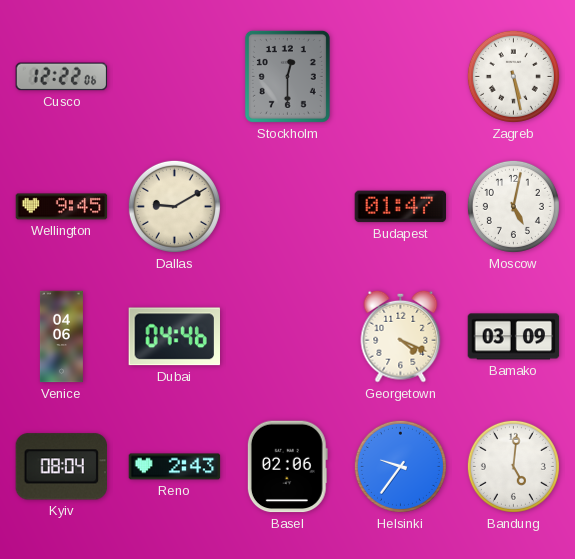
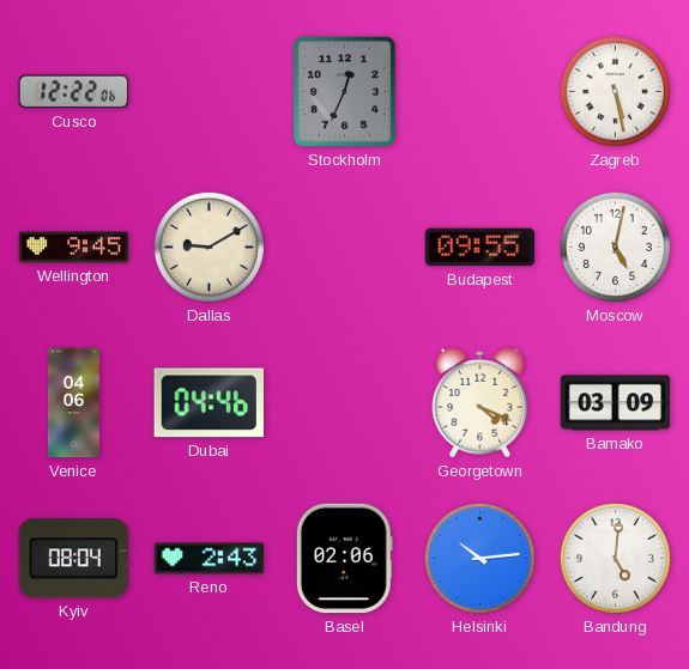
Stockholm: 12:30 -> 12:34
Budapest: 01:47 -> 09:55
Helsinki: 9:36 -> 10:14
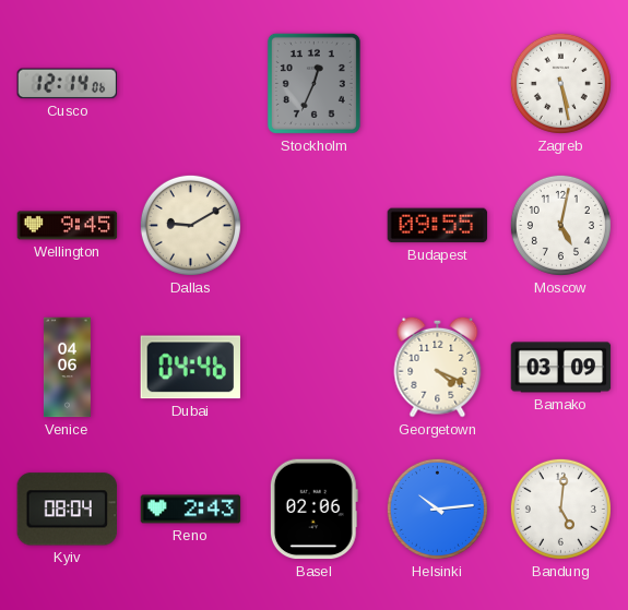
Cusco: 12:22 -> 12:14
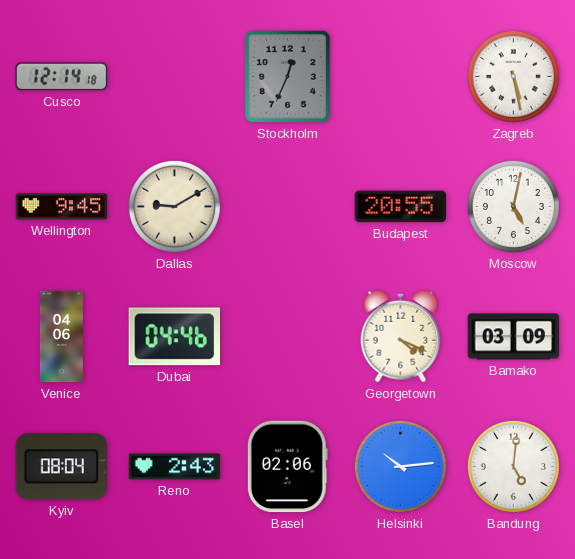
Cusco: 12:14:06 -> 12:14:18
Budapest: 09:55 -> 20:55
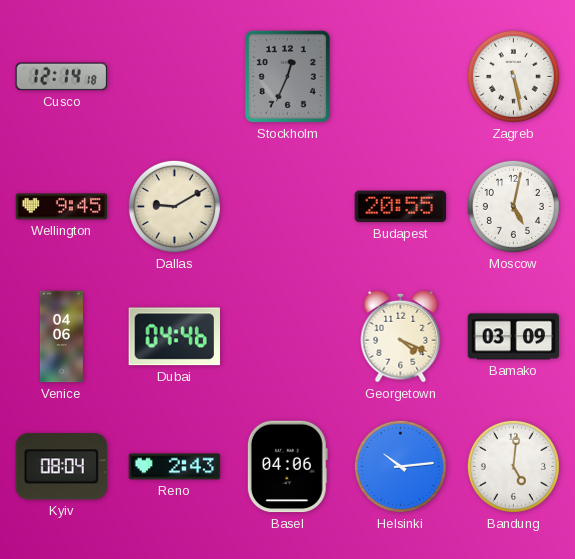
Basel: 02:06 -> 04:06
